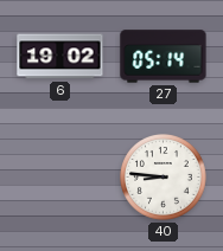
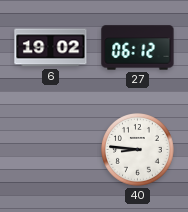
27: 05:14 -> 06:12
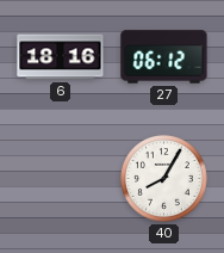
6: 19:02 -> 18:16
40: 8:46 -> 8:05
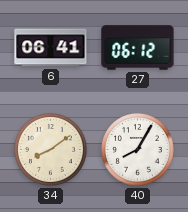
6: 18:16 -> 06:41
34: none -> 8:09
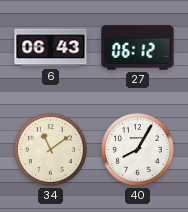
6: 06:41 -> 06:43
34: 8:09 -> 11:09
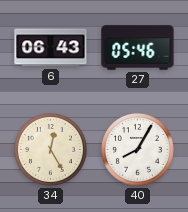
27: 06:12 -> 05:46
34: 11:09 -> 12:25
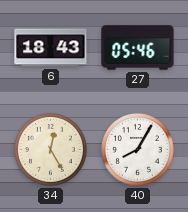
6: 06:43 -> 18:43
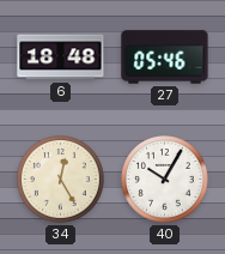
6: 18:43 -> 18:48
40: 8:05 -> 10:05
